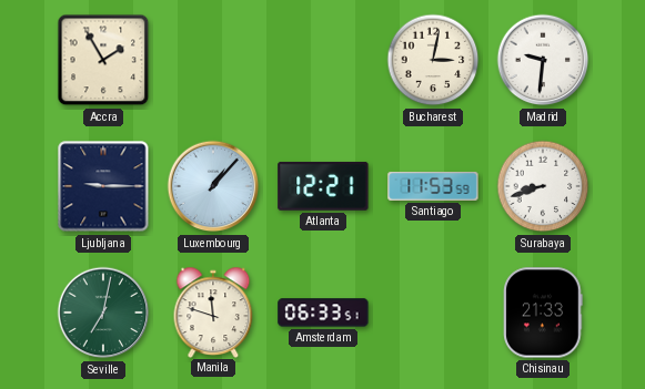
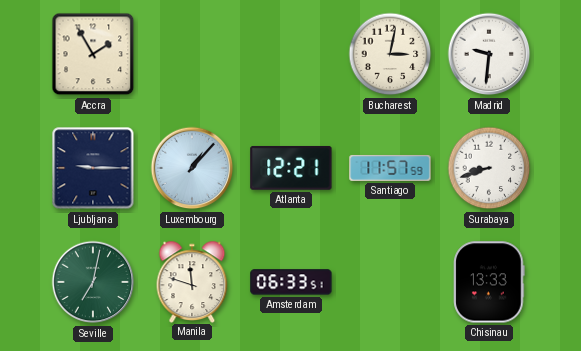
Santiago: 11:53 -> 11:57
Chisinau: 21:33 -> 13:33
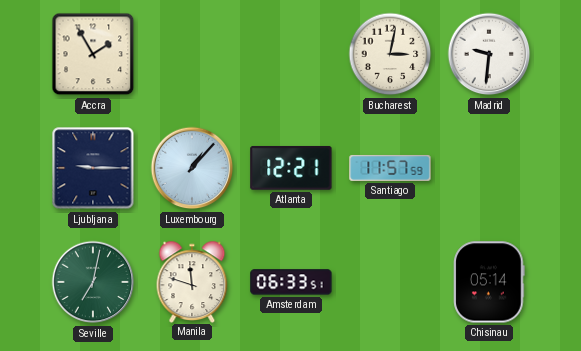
Surabaya: 8:42 -> none
Chisinau: 13:33 -> 05:14
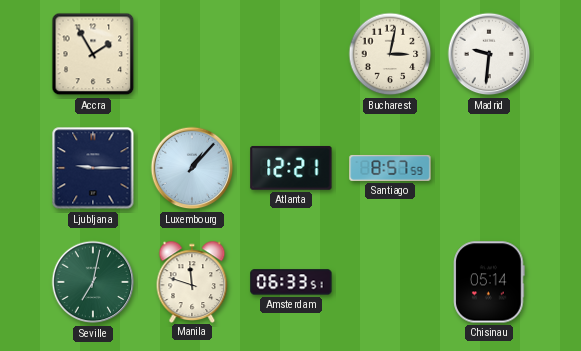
Santiago: 11:57 -> 8:57
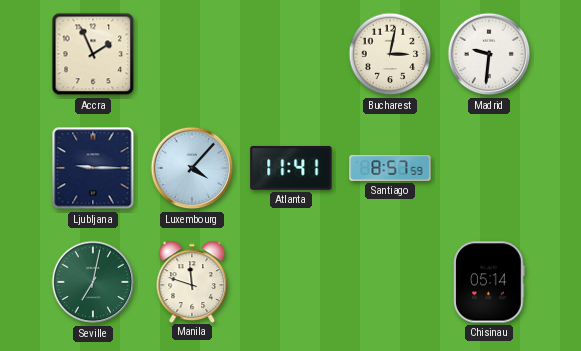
Accra: 1:55 -> 1:56
Luxembourg: 1:07 -> 4:07
Atlanta: 12:21 -> 11:41
Amsterdam: 06:33 -> none
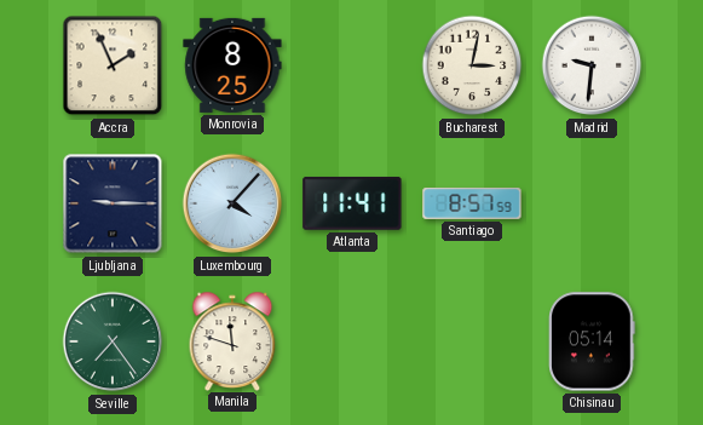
Monrovia: none -> 8:25
Seville: 7:02 -> 7:24
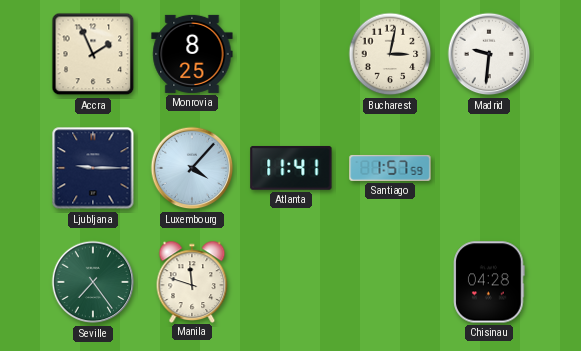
Santiago: 8:57 -> 1:57
Chisinau: 05:14 -> 04:28
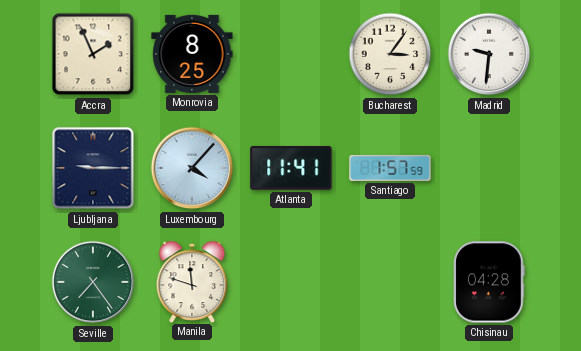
Bucharest: 3:02 -> 3:06
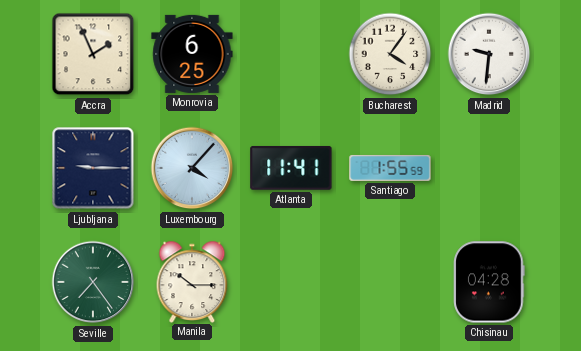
Monrovia: 8:25 -> 6:25
Bucharest: 3:06 -> 4:06
Santiago: 1:57 -> 1:55
Manila: 11:48 -> 10:15
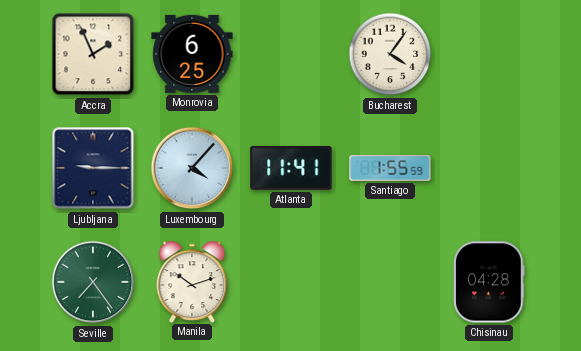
Madrid: 9:31 -> none
Manila: 10:15 -> 10:12
